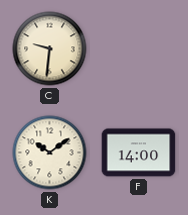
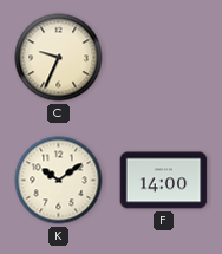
C: 9:31 -> 9:34
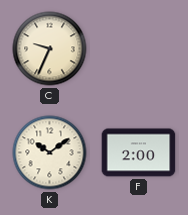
F: 14:00 -> 2:00
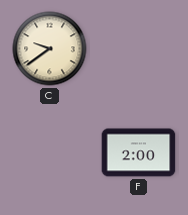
C: 9:34 -> 9:39
K: 10:09 -> none
